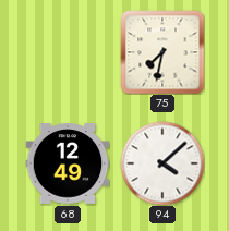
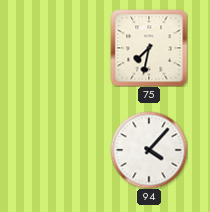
68: 12:49 -> none
94: 4:08 -> 4:07
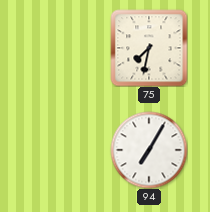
94: 4:07 -> 7:05
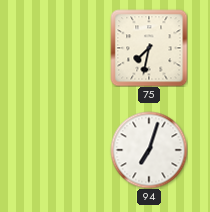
94: 7:05 -> 7:03
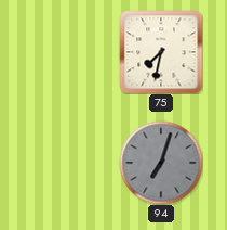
94 dial: white -> grey
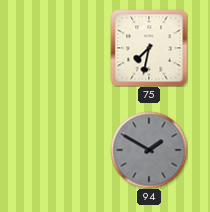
94: 7:03 -> 1:50
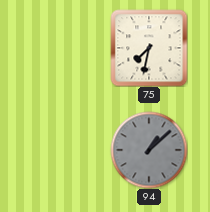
94: 1:50 -> 1:08
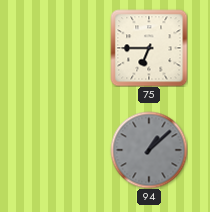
75: 7:32 -> 6:45
